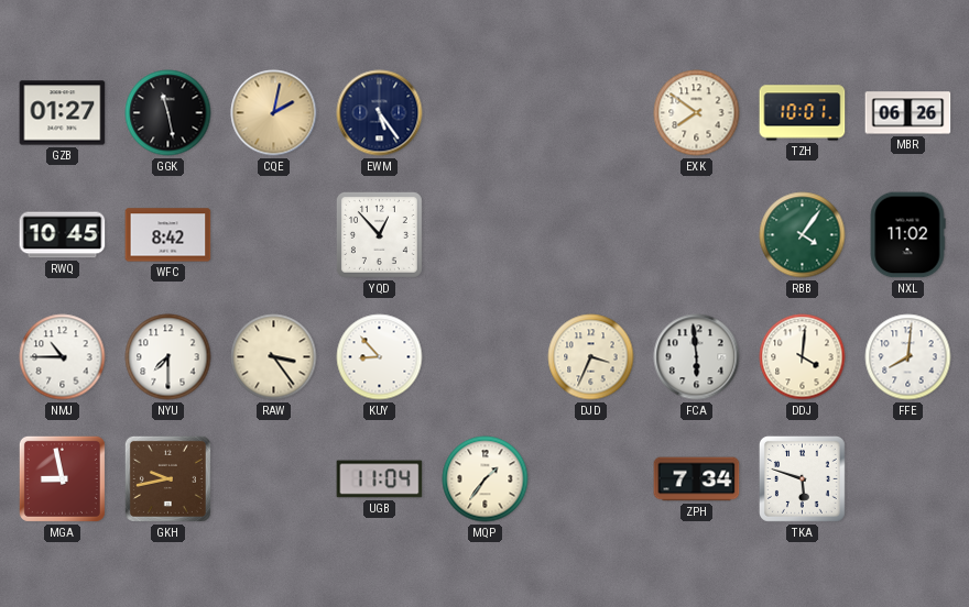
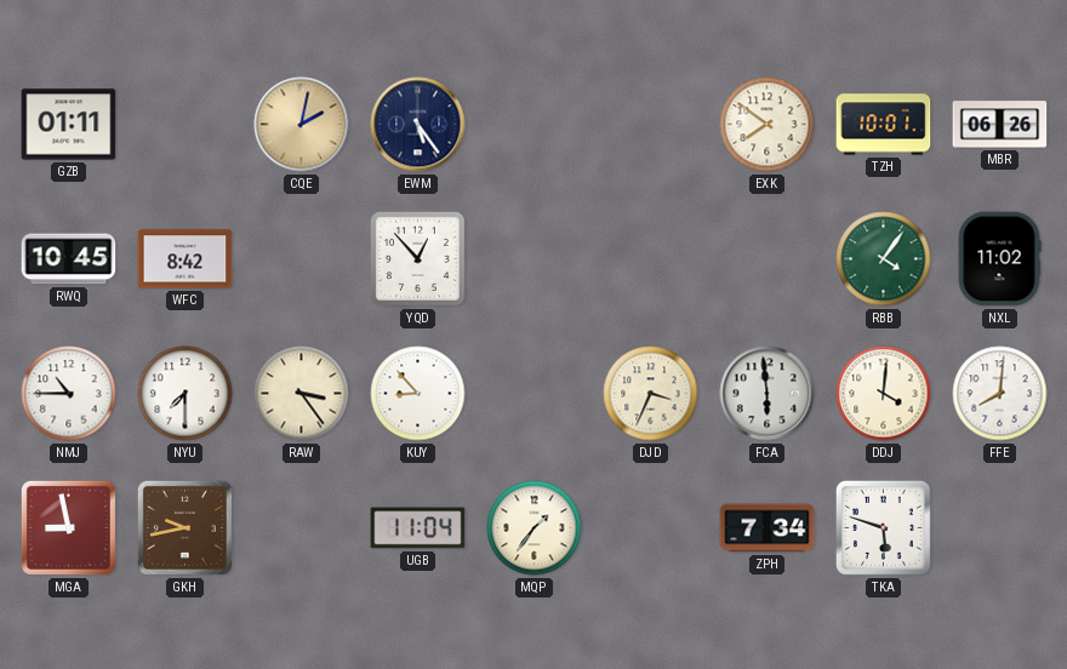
GZB: 01:27 -> 01:11
GGK: 11:28 -> none
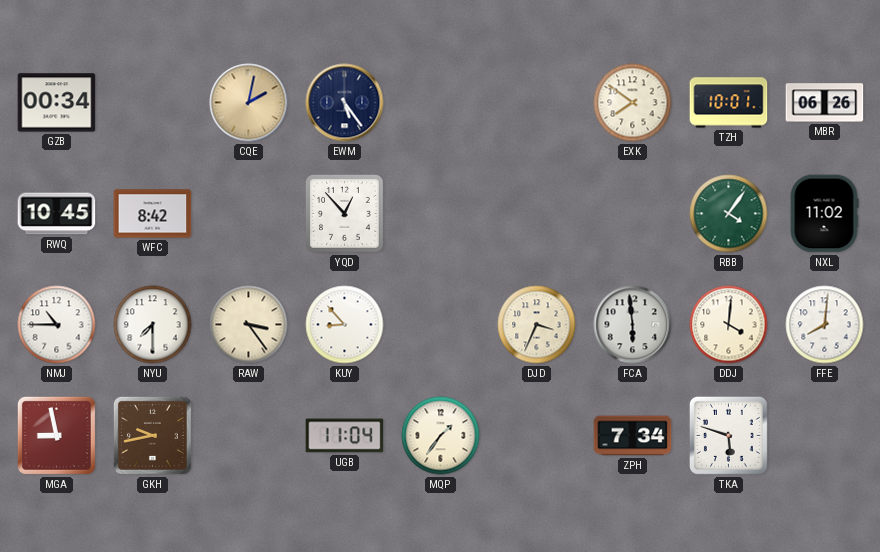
GZB: 01:11 -> 00:34
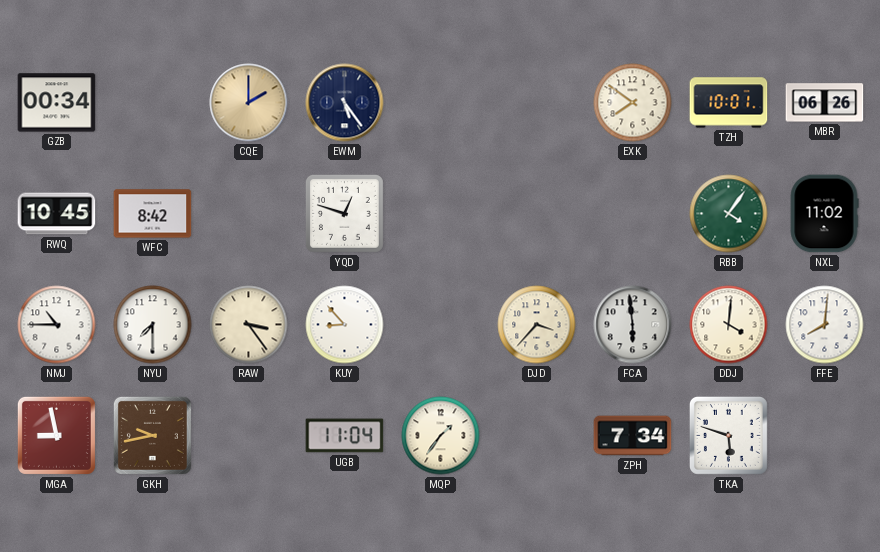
CQE: 2:02 -> 2:00
YQD: 12:53 -> 12:48
DJD: 3:34 -> 3:37
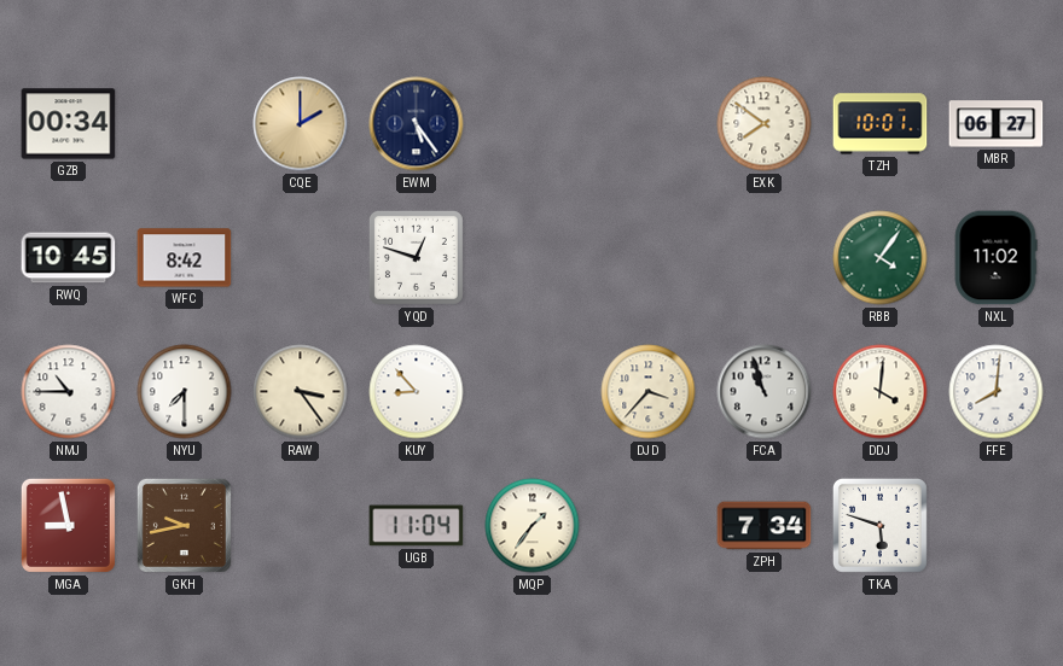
MBR: 06:26 -> 06:27
FCA: 5:59 -> 10:57
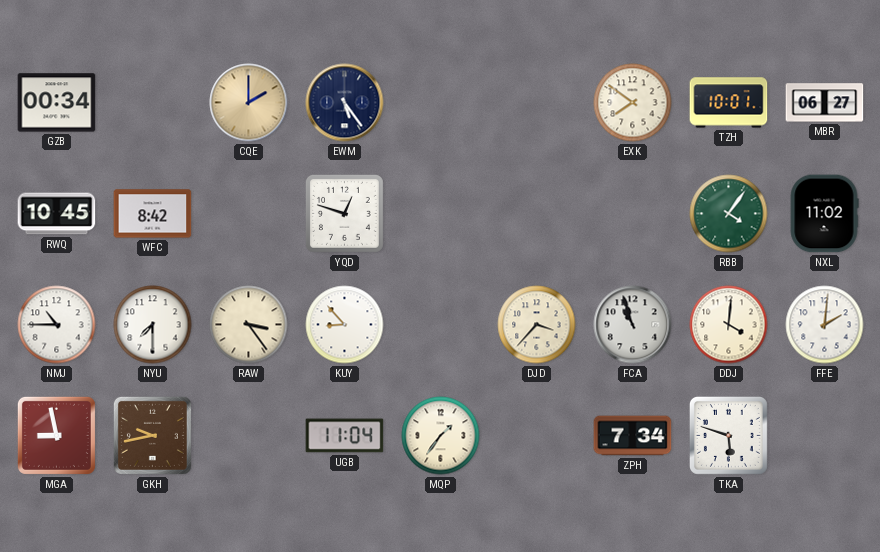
FFE: 8:01 -> 2:01
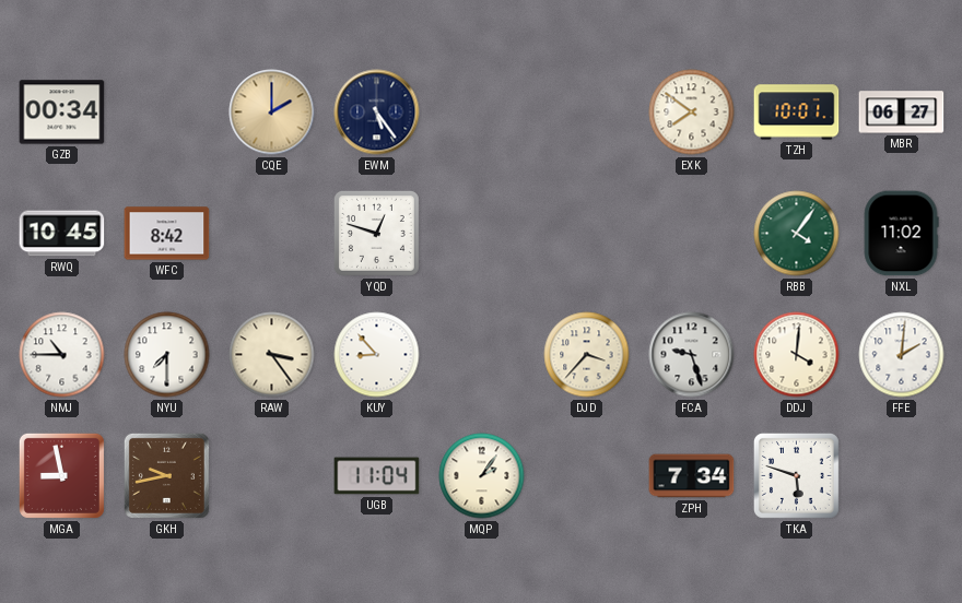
FCA: 10:57 -> 9:27
MQP: 1:36 -> 2:06
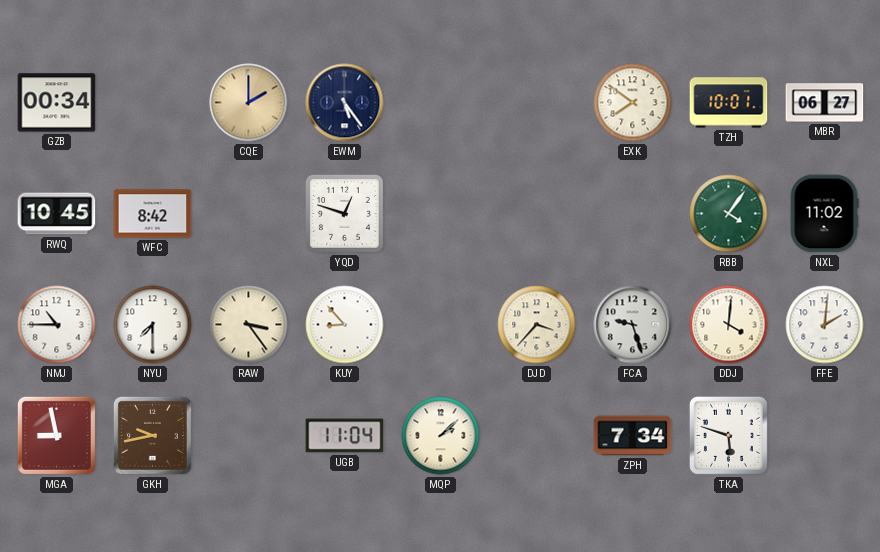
MQP: 2:06 -> 2:08
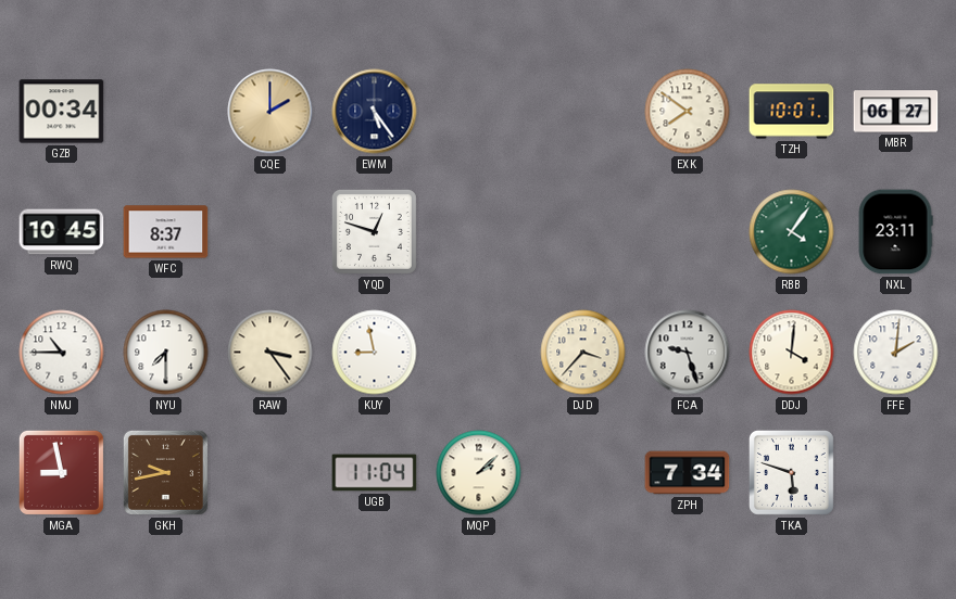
WFC: 8:42 -> 8:37
NXL: 11:02 -> 23:11
KUY: 8:53 -> 8:58
